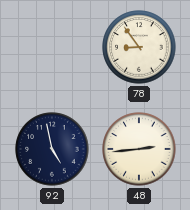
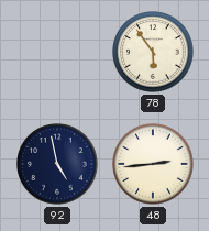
78: 8:54 -> 5:54
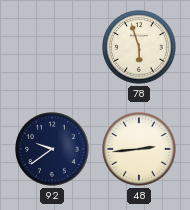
78: 5:54 -> 5:57
92: 4:58 -> 9:39
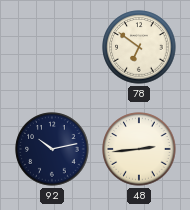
78: 5:57 -> 6:51
92: 9:39 -> 10:13
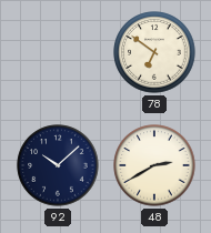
92: 10:13 -> 10:08
48: 2:44 -> 2:40
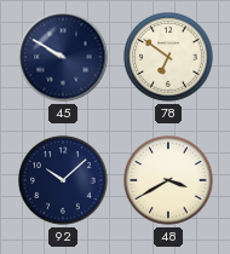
45: none -> 9:50
48: 2:40 -> 3:40
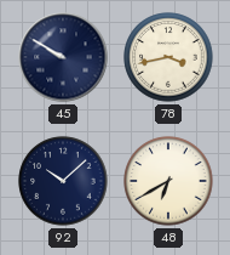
78: 6:51 -> 3:43
48: 3:40 -> 6:40
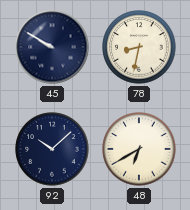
78: 3:43 -> 8:32
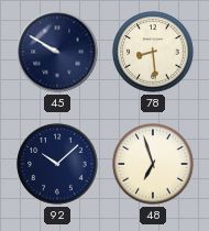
78: 8:32 -> 8:29
48: 6:40 -> 6:57
